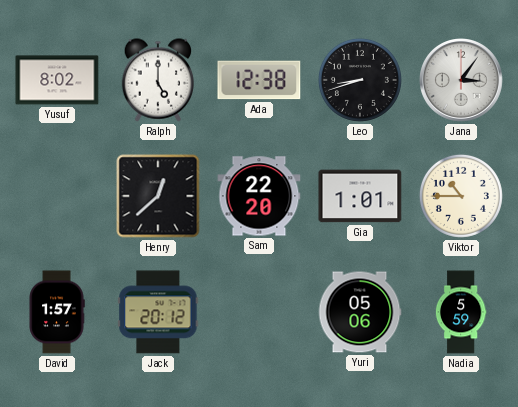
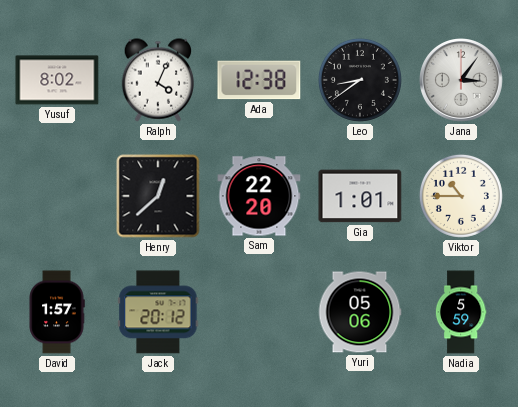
Ralph: 5:00 -> 4:04
Leo: 8:42 -> 8:39
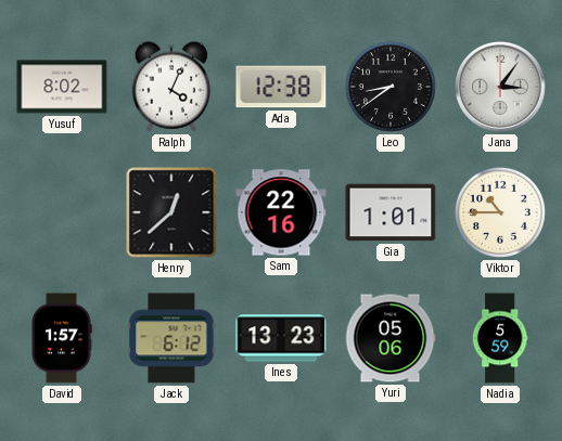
Sam: 22:20 -> 22:16
Jack: 20:12 -> 6:12
Ines: none -> 13:23
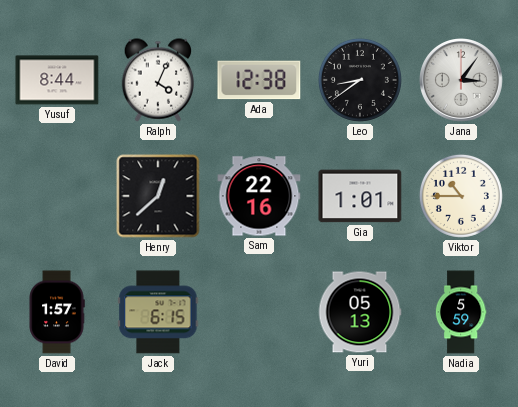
Yusuf: 8:02 -> 8:44
Jack: 6:12 -> 6:15
Ines: 13:23 -> none
Yuri: 05:06 -> 05:13
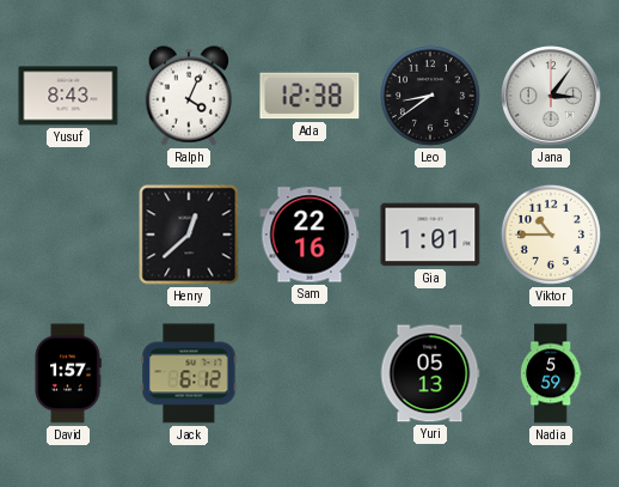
Yusuf: 8:44 -> 8:43
Jack: 6:15 -> 6:12
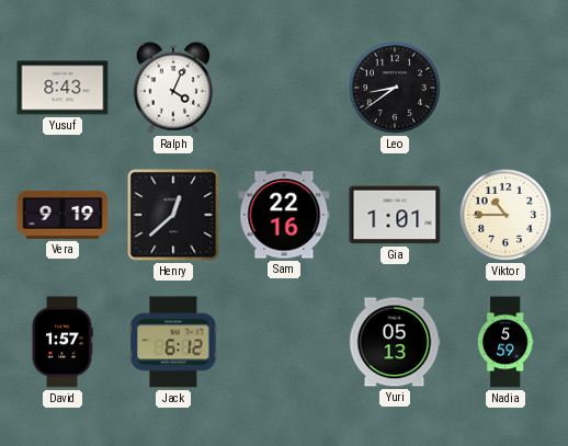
Ada: 12:38 -> none
Jana: 3:06 -> none
Vera: none -> 9:19
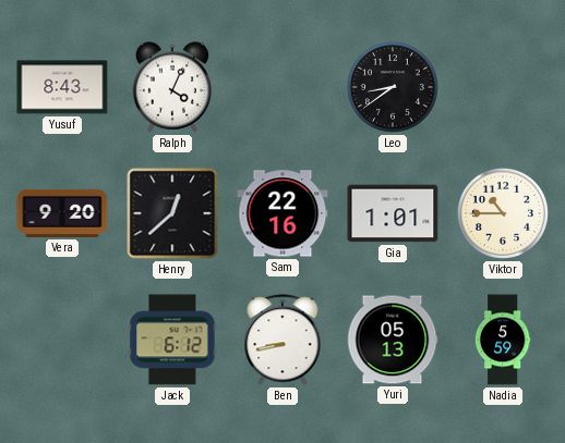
Vera: 9:19 -> 9:20
David: 1:57 -> none
Ben: none -> 8:43
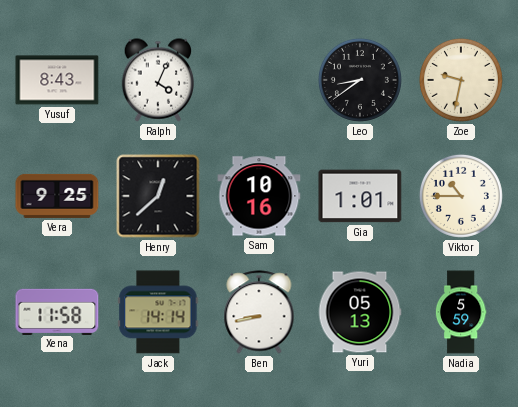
Zoe: none -> 9:32
Vera: 9:20 -> 9:25
Sam: 22:16 -> 10:16
Xena: none -> 11:58
Jack: 6:12 -> 14:14
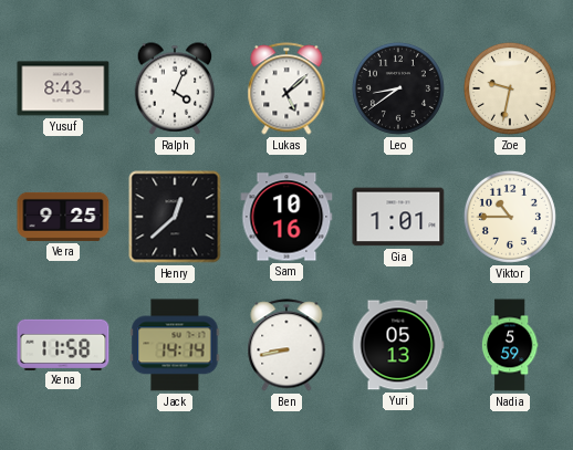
Lukas: none -> 5:08
